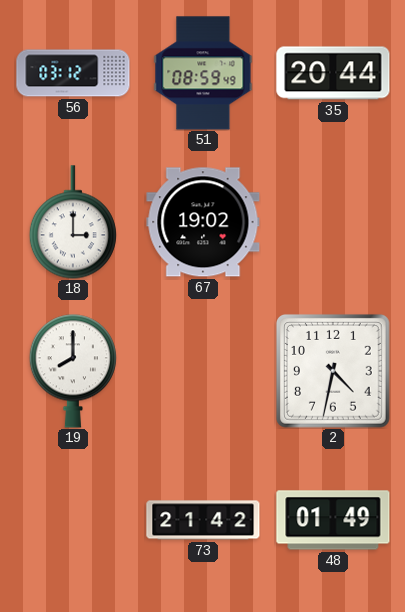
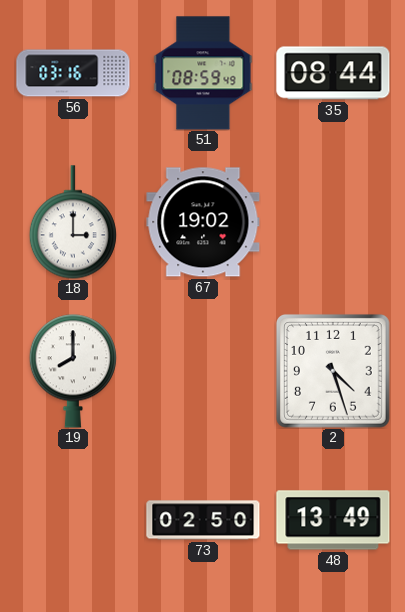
56: 03:12 -> 03:16
35: 20:44 -> 08:44
2: 4:32 -> 4:27
73: 21:42 -> 02:50
48: 01:49 -> 13:49
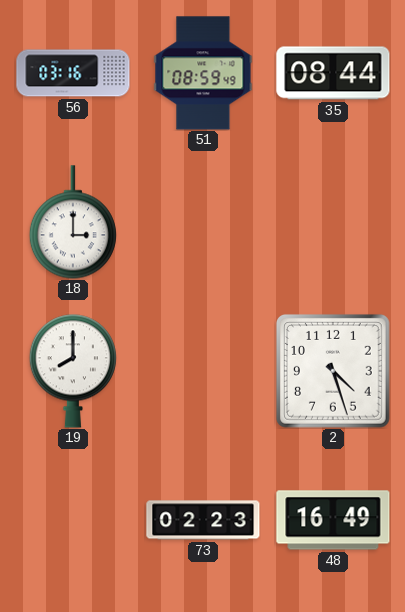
67: 19:02 -> none
73: 02:50 -> 02:23
48: 13:49 -> 16:49
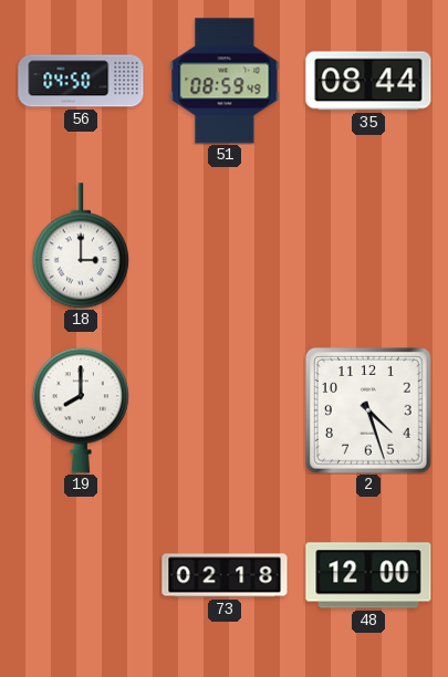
56: 03:16 -> 04:50
73: 02:23 -> 02:18
48: 16:49 -> 12:00
